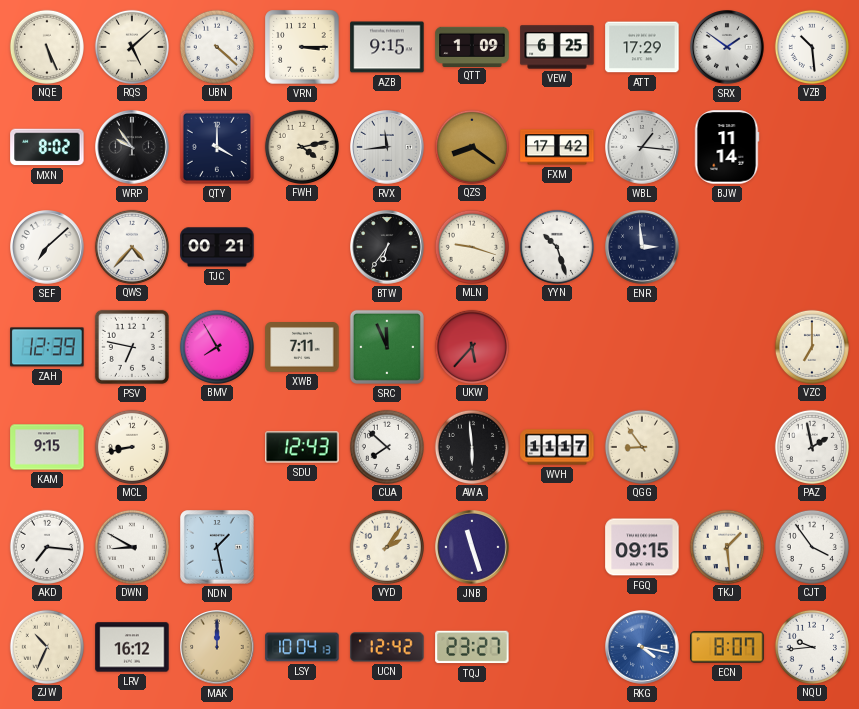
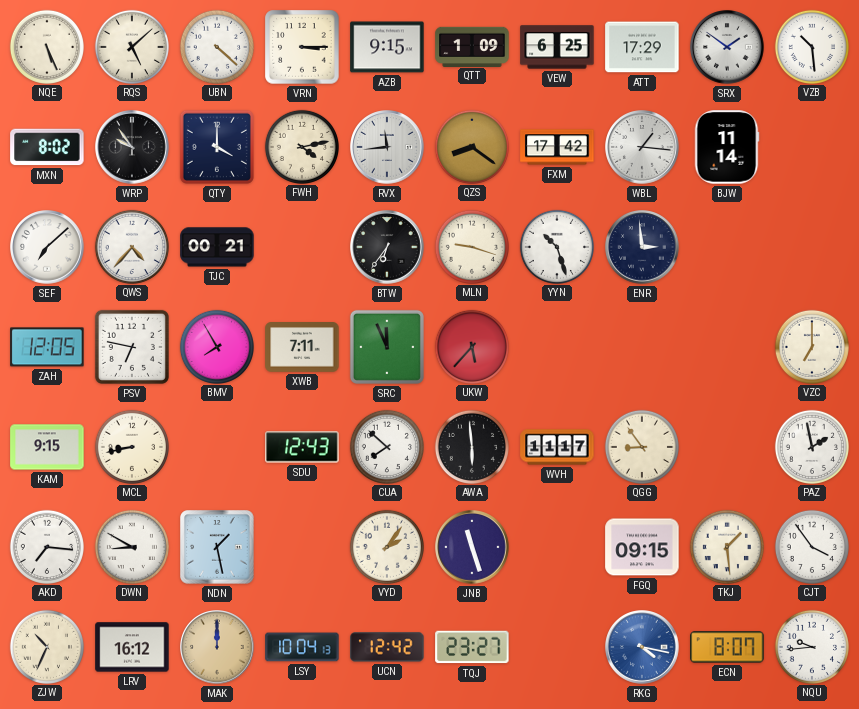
ZAH: 12:39 -> 12:05
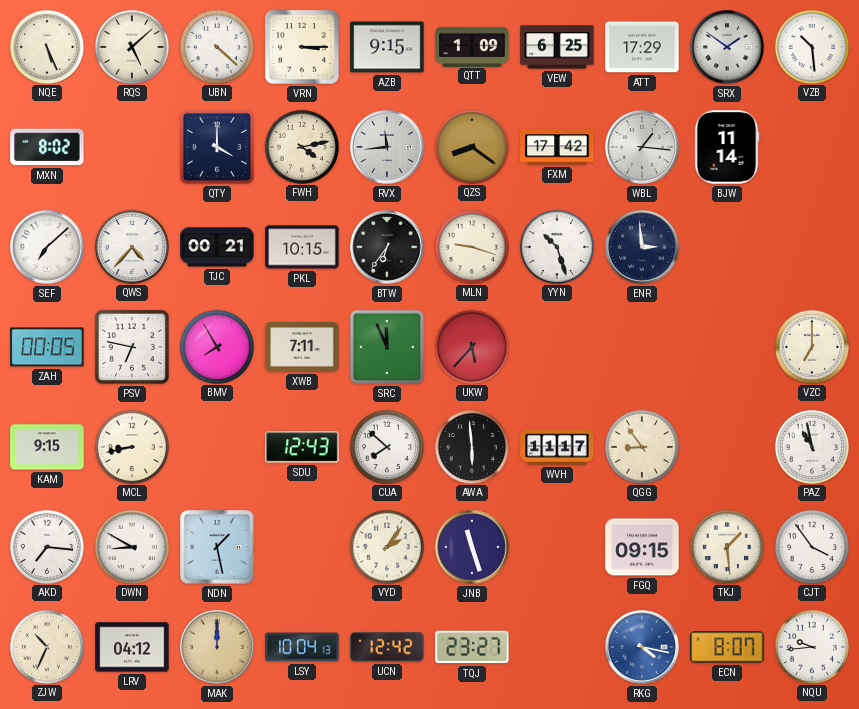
WRP: 9:54 -> none
PKL: none -> 10:15
ZAH: 12:05 -> 00:05
PAZ: 1:58 -> 10:58
LRV: 16:12 -> 04:12
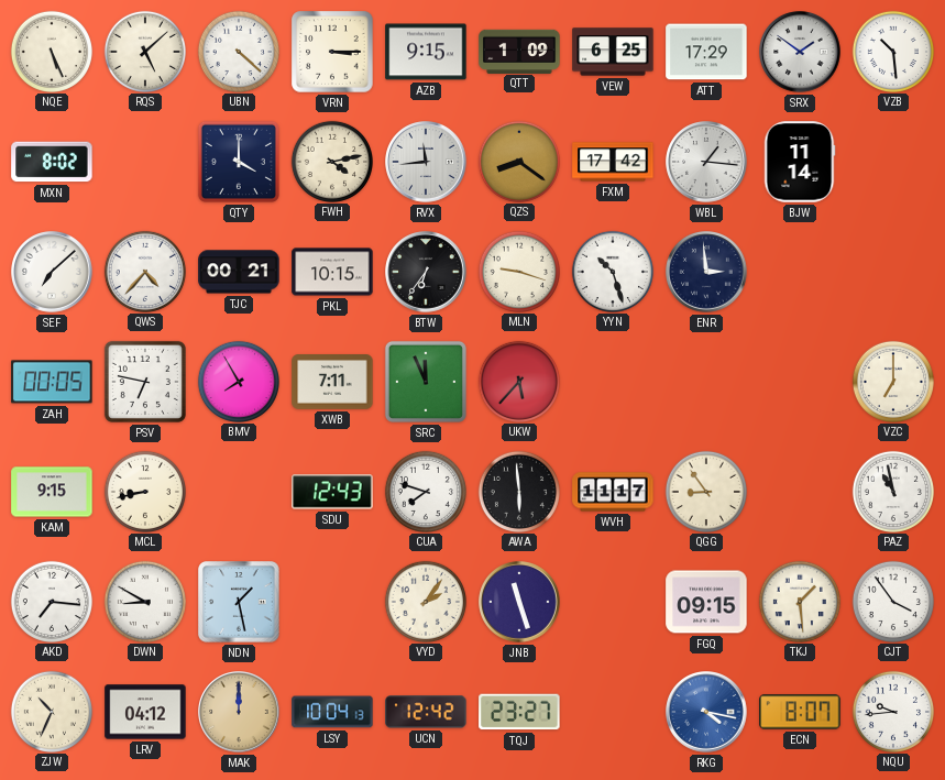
CUA: 7:52 -> 7:48
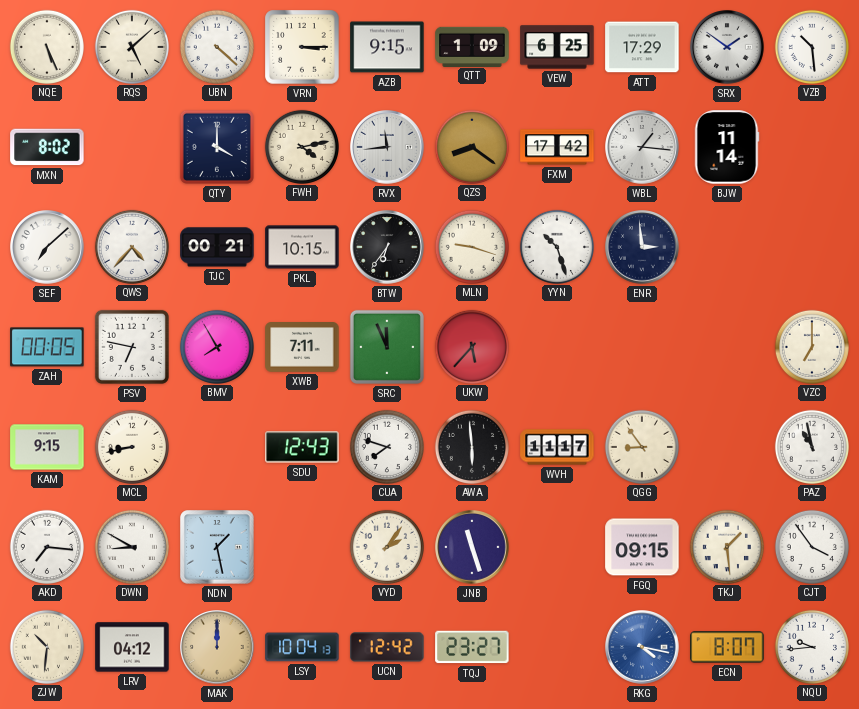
ZJW: 10:34 -> 10:31
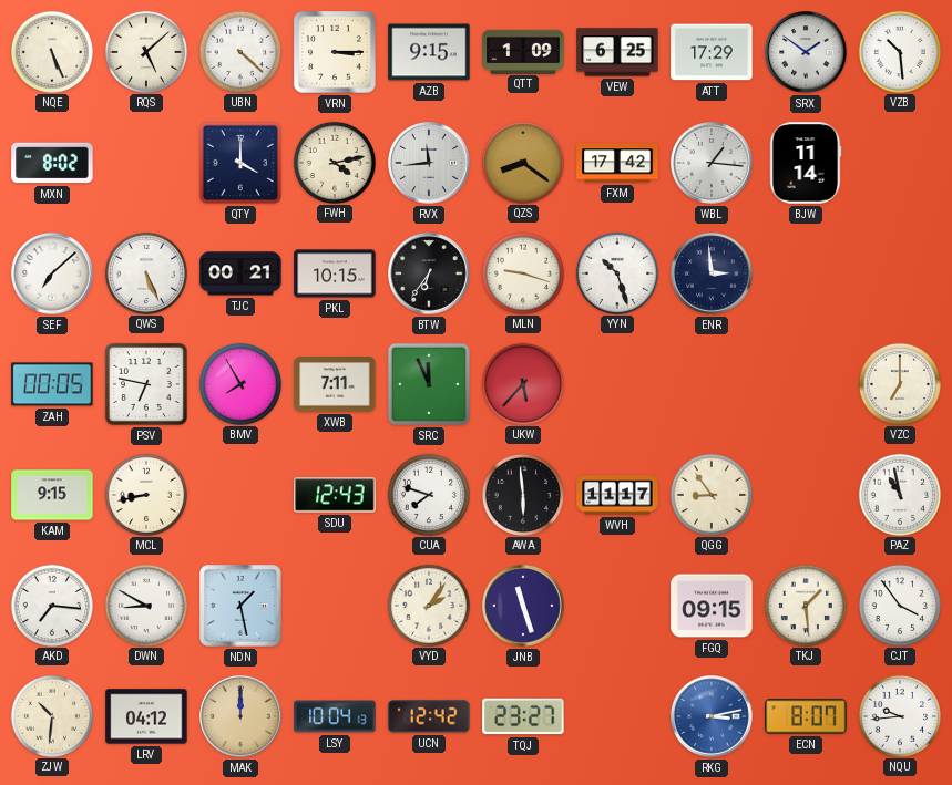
QWS: 4:37 -> 5:26
RKG: 4:17 -> 3:13
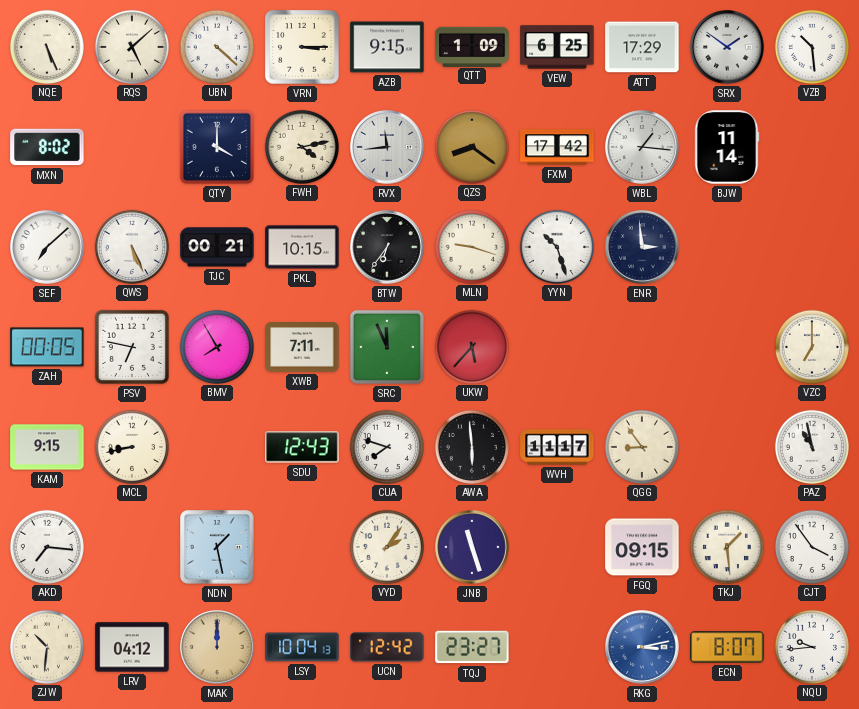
DWN: 8:50 -> none
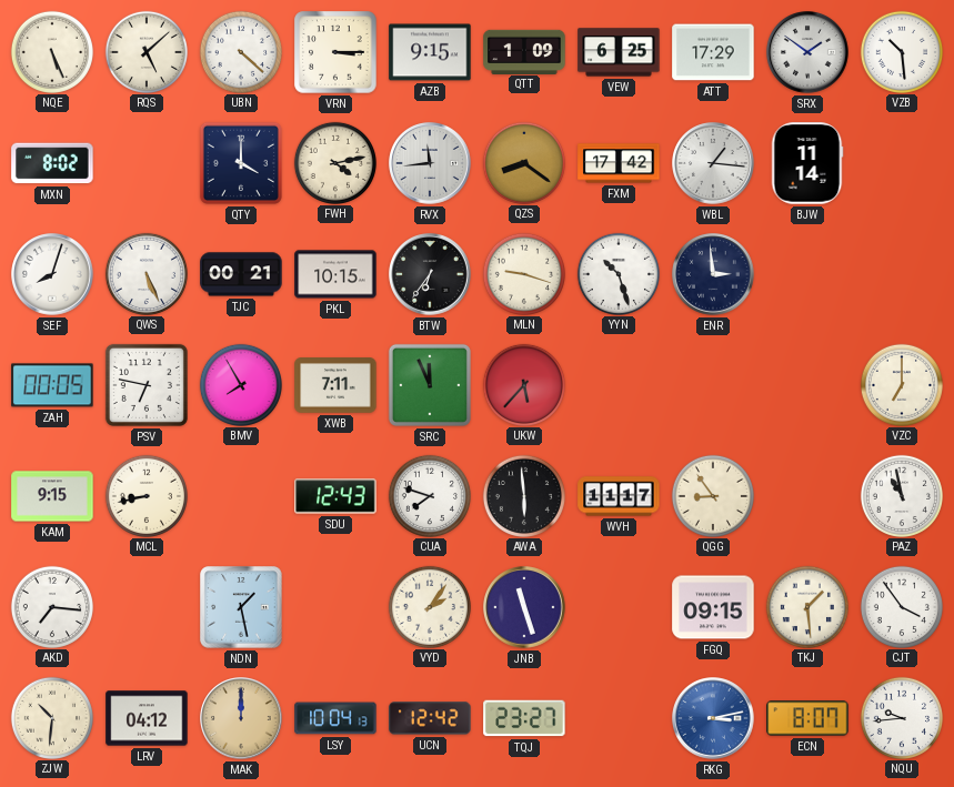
SEF: 7:08 -> 8:03
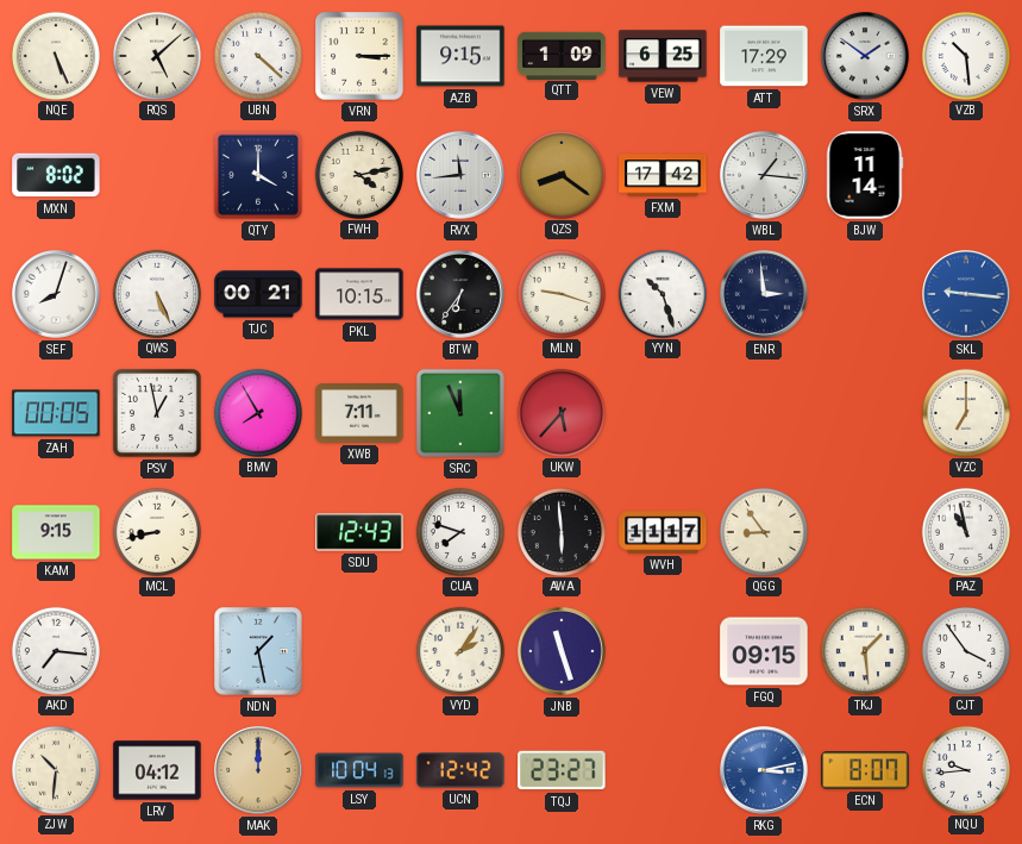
SKL: none -> 9:16
PSV: 6:47 -> 12:58
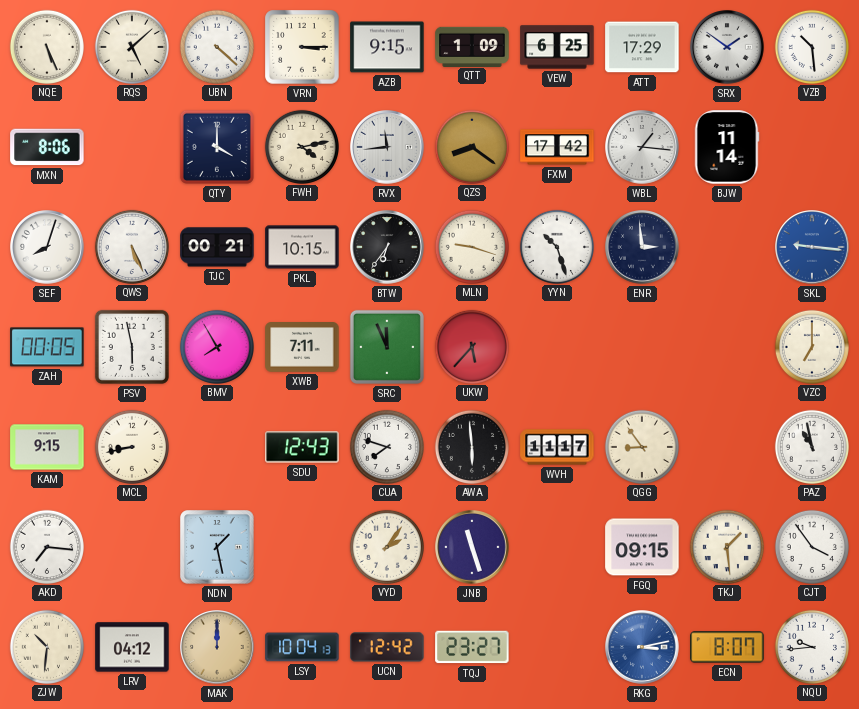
MXN: 8:02 -> 8:06
PSV: 12:58 -> 5:58
